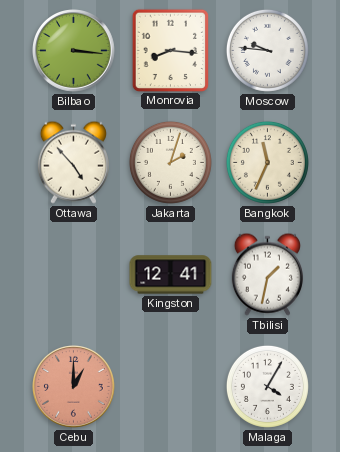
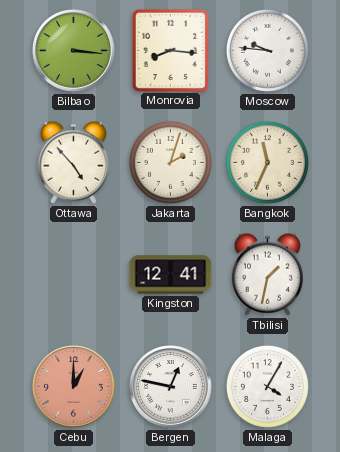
Bergen: none -> 12:47
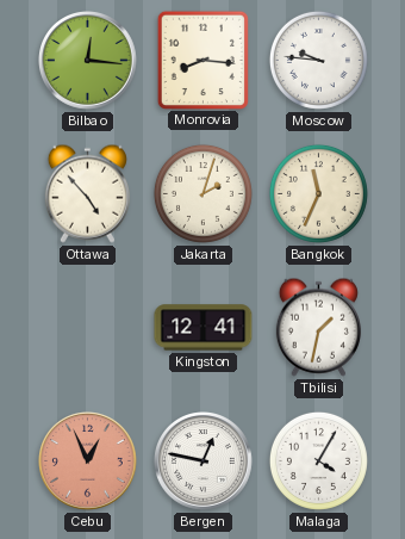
Bilbao: 3:16 -> 12:16
Cebu: 1:00 -> 12:56
